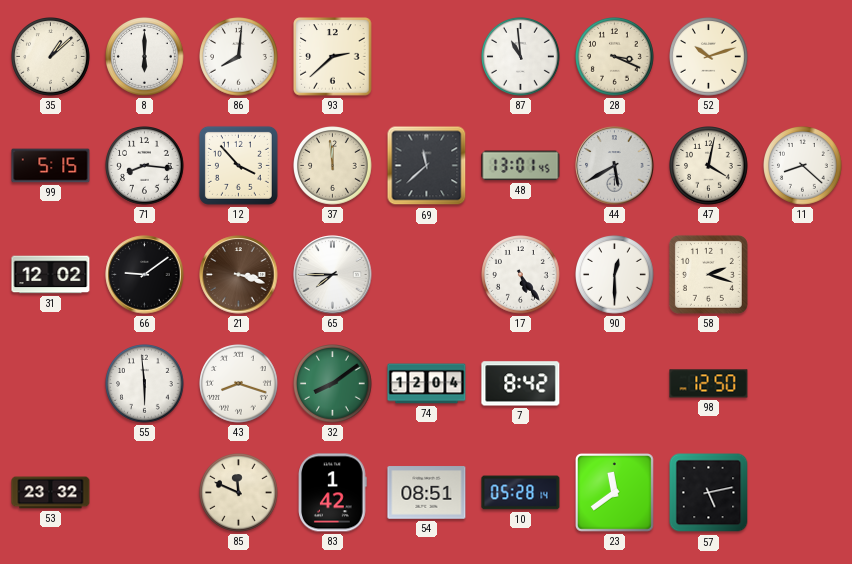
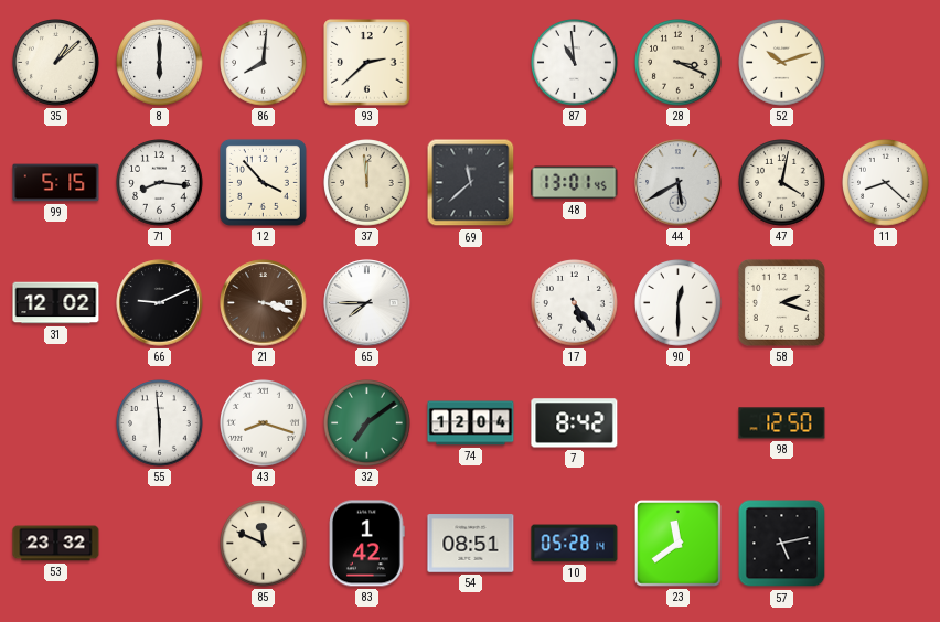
66: 9:09 -> 9:11
32: 8:09 -> 7:09
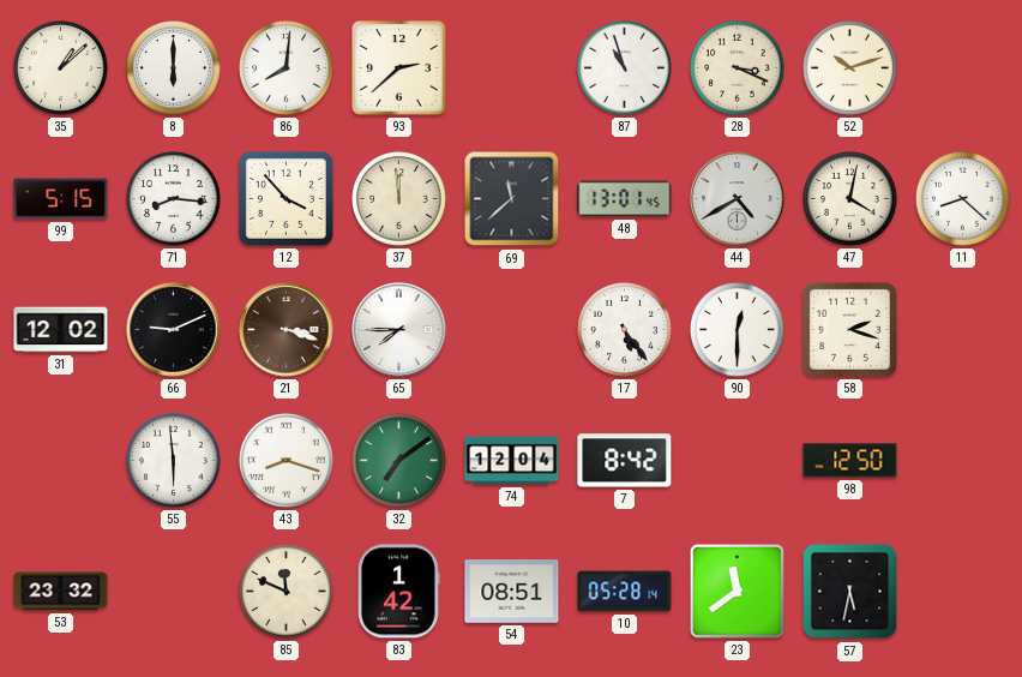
87: 10:59 -> 10:57
44: 5:40 -> 4:40
57: 5:13 -> 5:32
